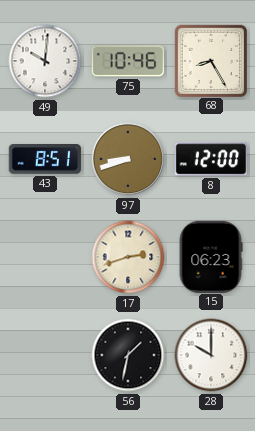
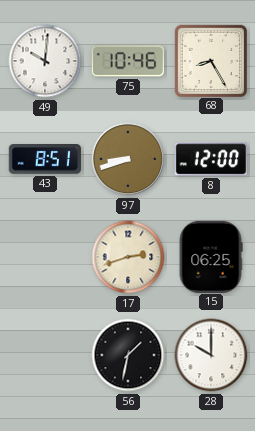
15: 06:23 -> 06:25
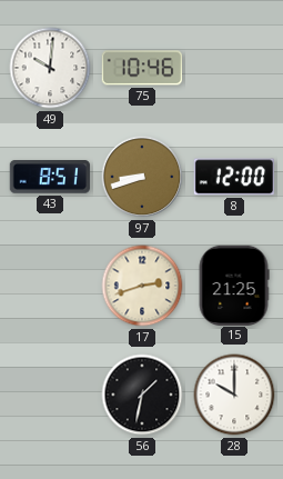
68: 8:25 -> none
15: 06:25 -> 21:25
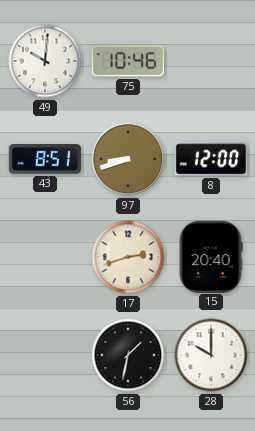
15: 21:25 -> 20:40
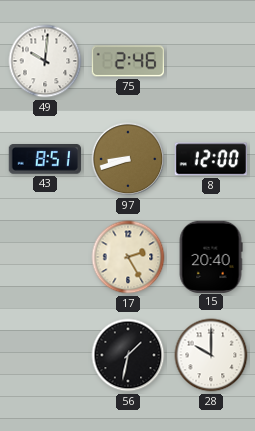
75: 10:46 -> 2:46
17: 2:42 -> 2:25
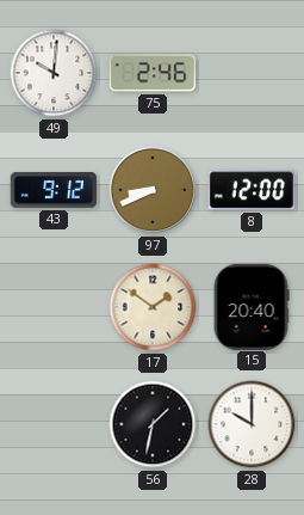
43: 8:51 -> 9:12
97: 8:42 -> 8:41
17: 2:25 -> 1:51
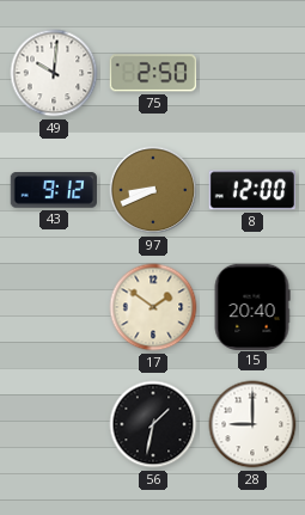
75: 2:46 -> 2:50
28: 10:00 -> 9:00
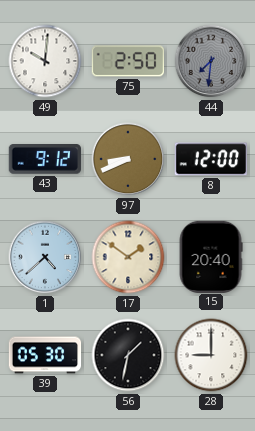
44: none -> 7:31
1: none -> 4:38
39: none -> 05:30
